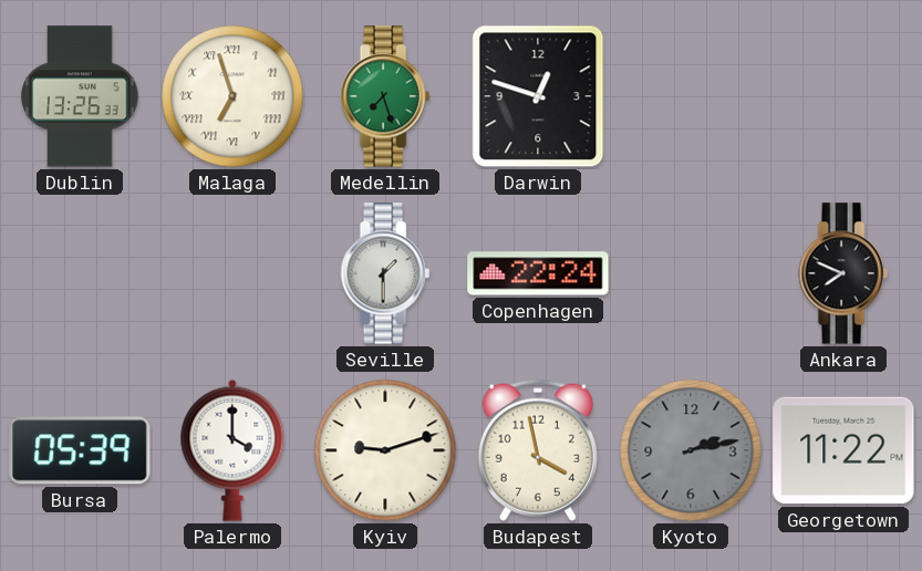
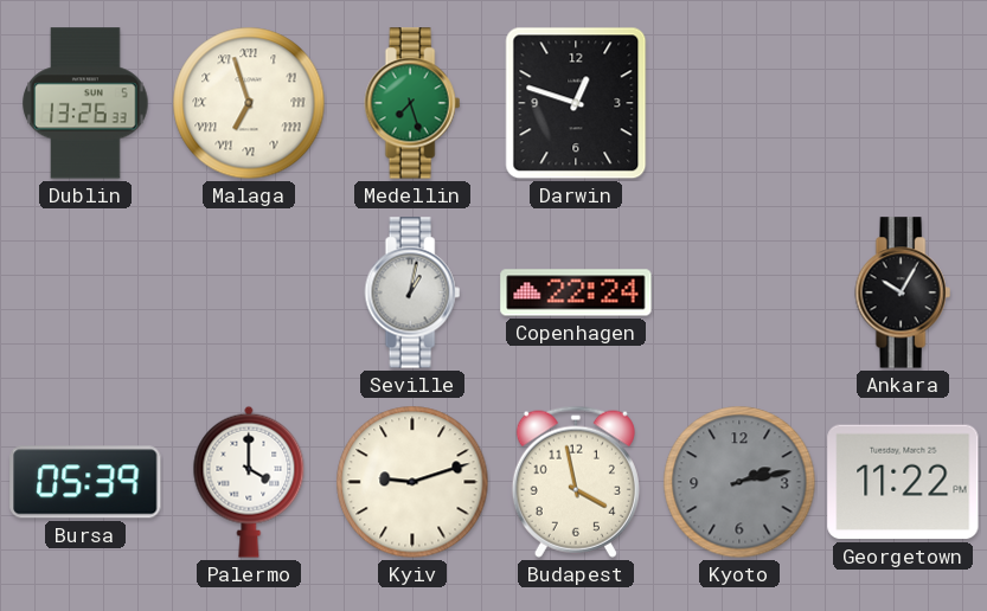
Seville: 1:30 -> 1:02
Ankara: 7:49 -> 10:05
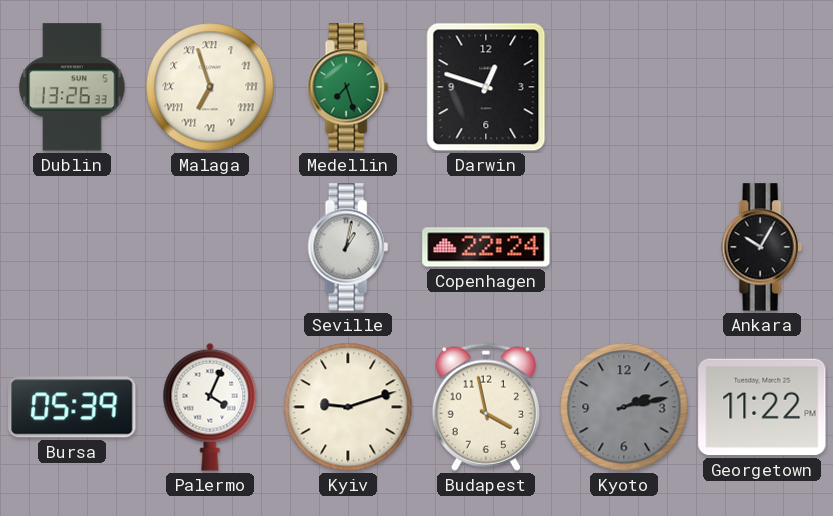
Palermo: 4:00 -> 4:04
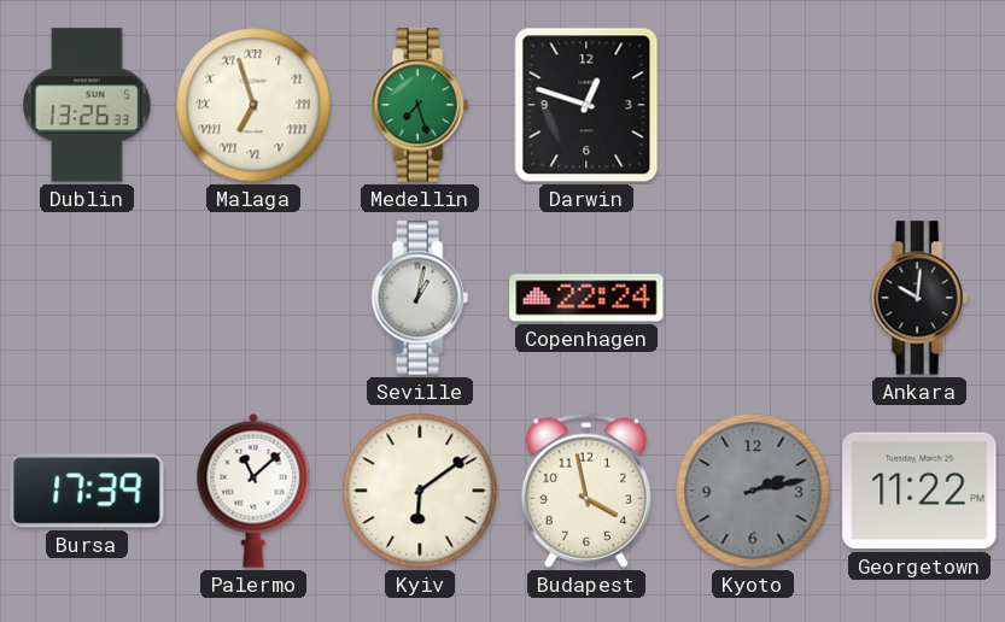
Ankara: 10:05 -> 10:01
Bursa: 05:39 -> 17:39
Palermo: 4:04 -> 11:08
Kyiv: 9:12 -> 6:09
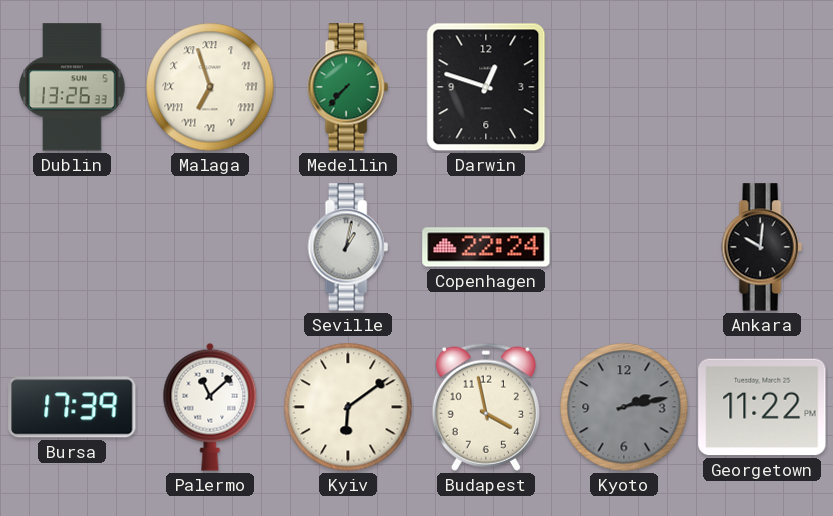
Medellin: 7:27 -> 7:37
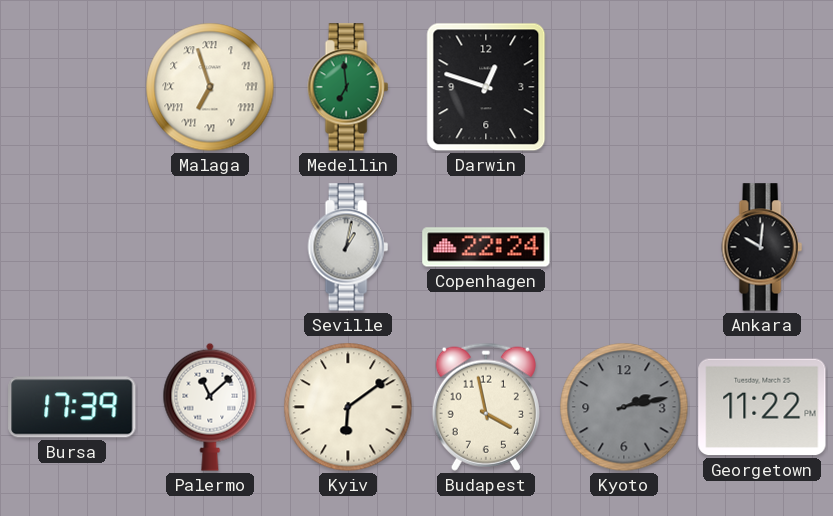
Dublin: 13:26 -> none
Medellin: 7:37 -> 6:59
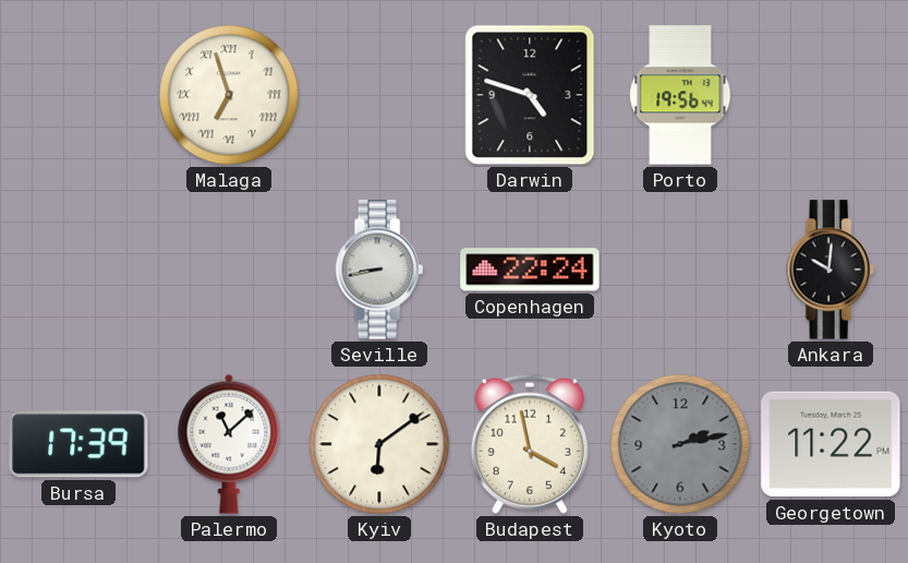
Medellin: 6:59 -> none
Darwin: 12:48 -> 4:48
Porto: none -> 19:56
Seville: 1:02 -> 8:43
